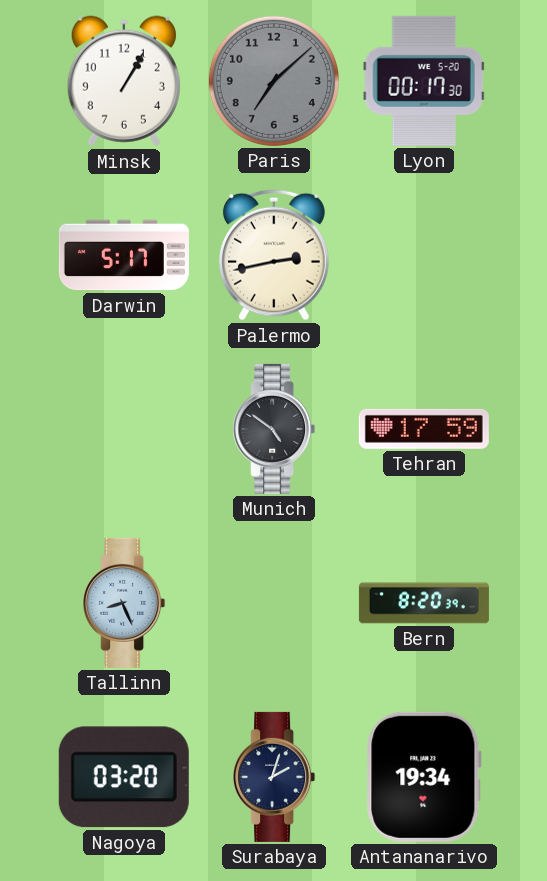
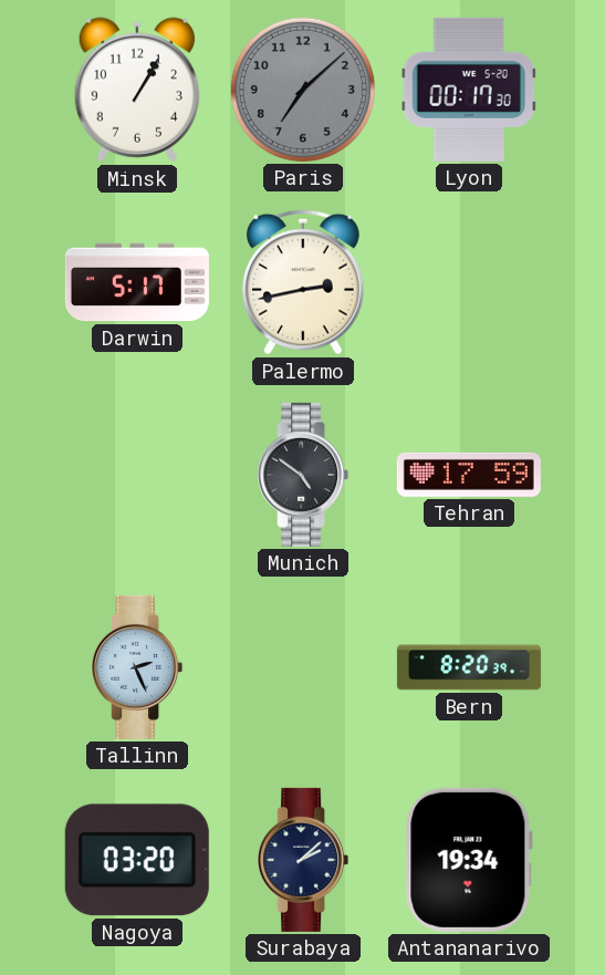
Tallinn: 8:26 -> 2:26
Surabaya: 2:03 -> 2:08
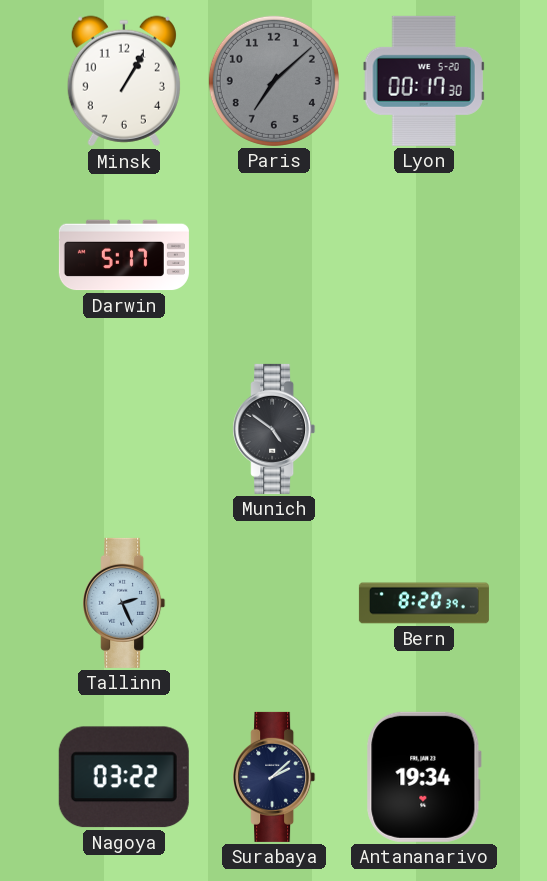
Palermo: 2:43 -> none
Tehran: 17:59 -> none
Nagoya: 03:20 -> 03:22
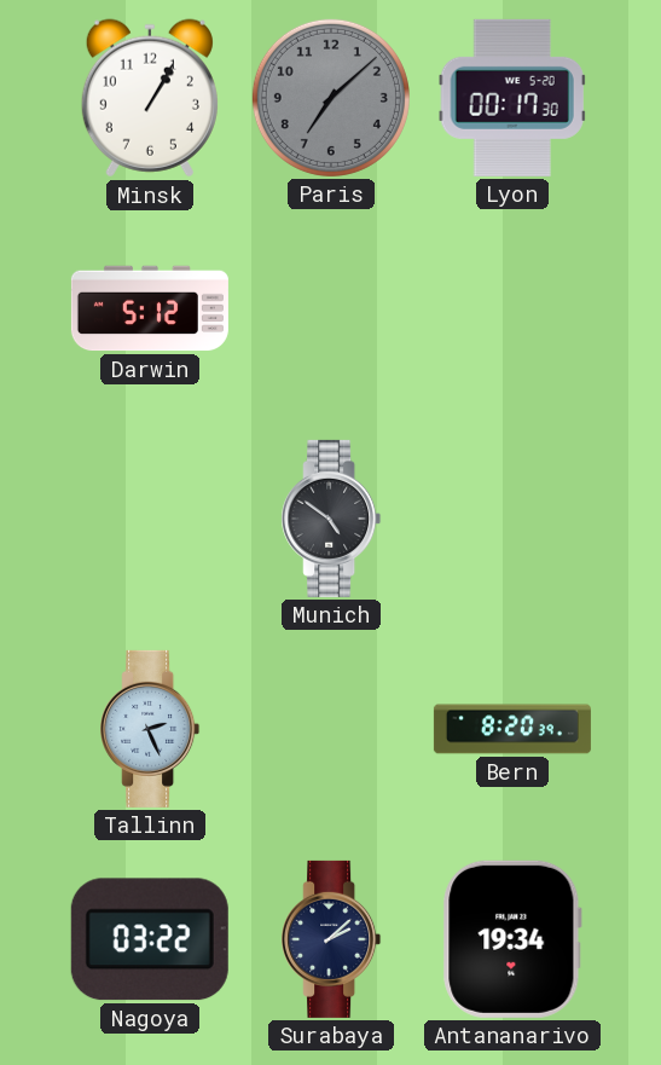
Darwin: 5:17 -> 5:12
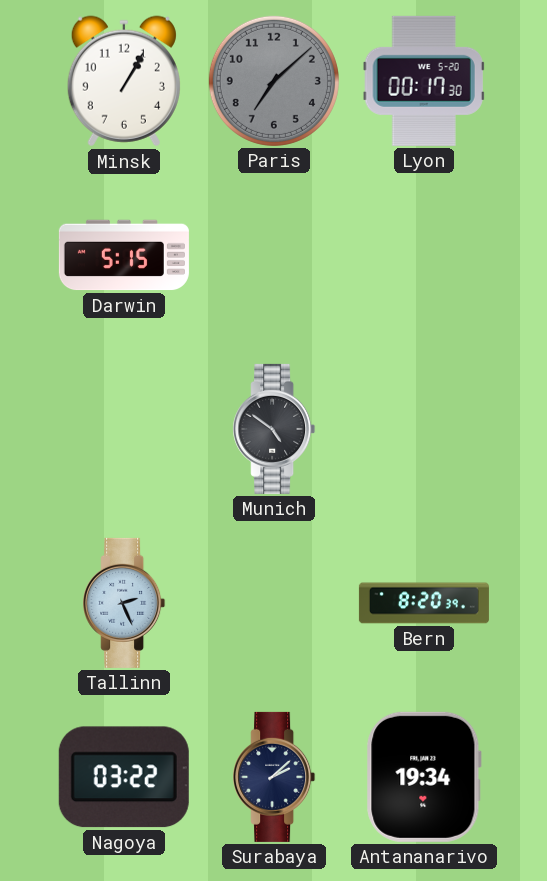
Darwin: 5:12 -> 5:15
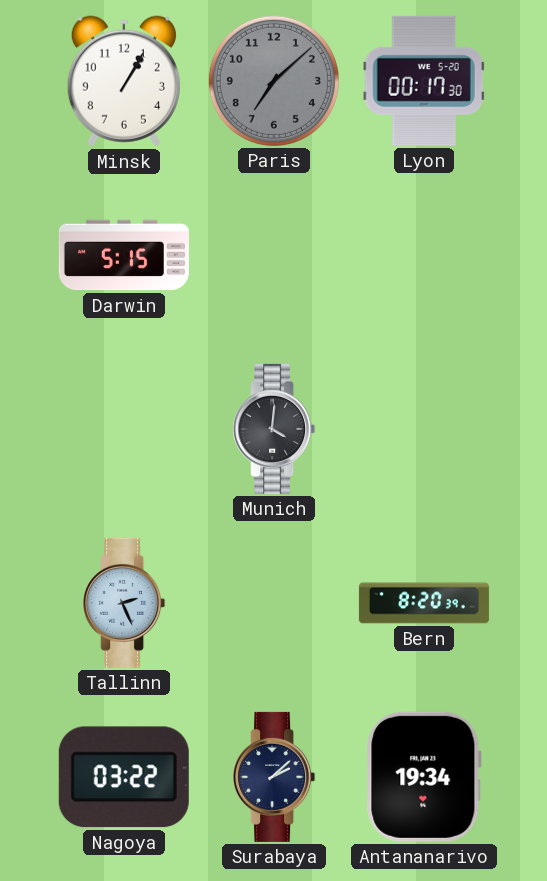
Munich: 4:51 -> 4:01
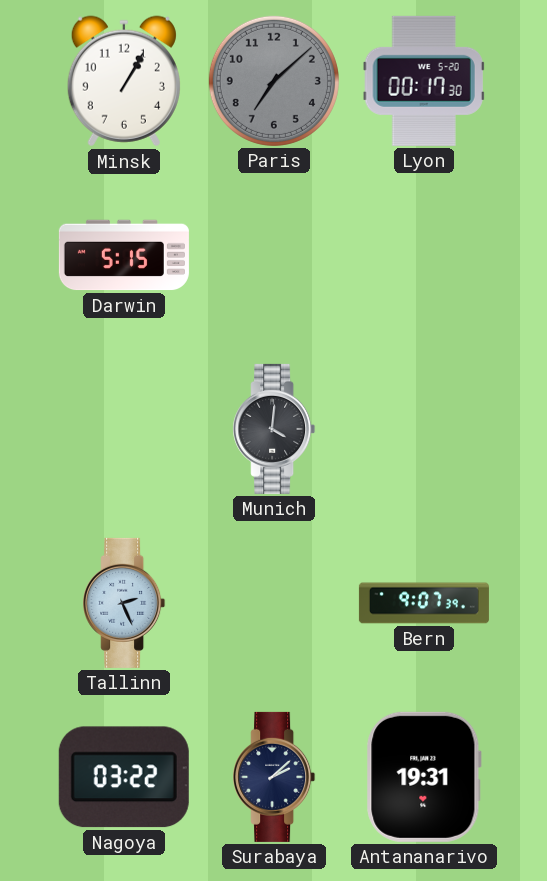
Bern: 8:20 -> 9:07
Antananarivo: 19:34 -> 19:31
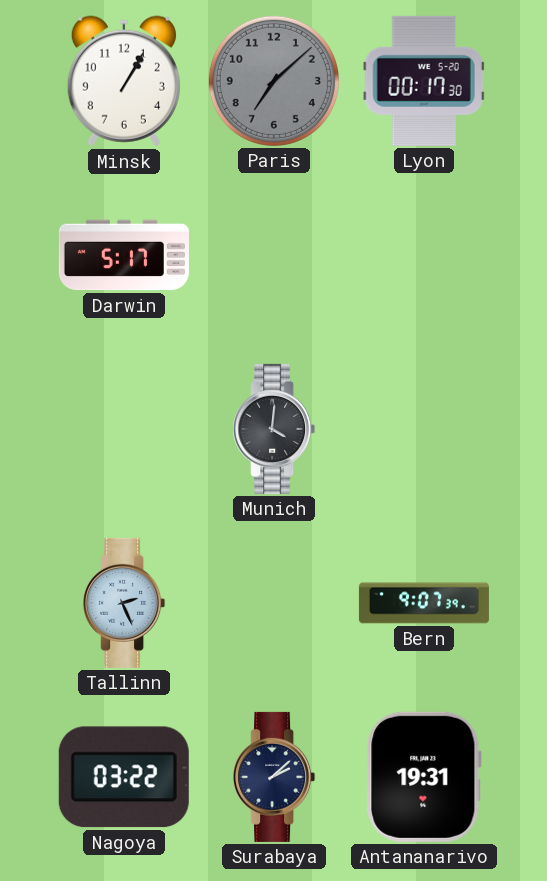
Darwin: 5:15 -> 5:17
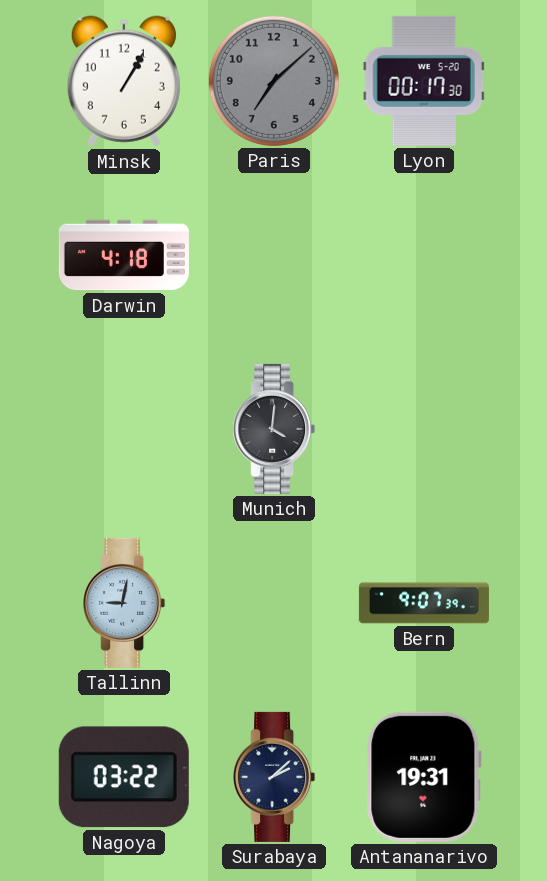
Darwin: 5:17 -> 4:18
Tallinn: 2:26 -> 9:02
